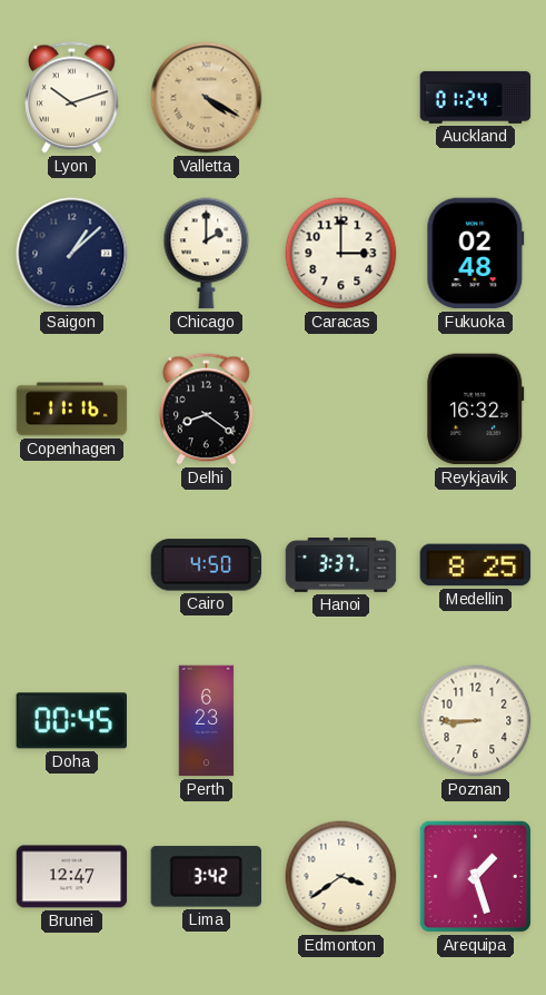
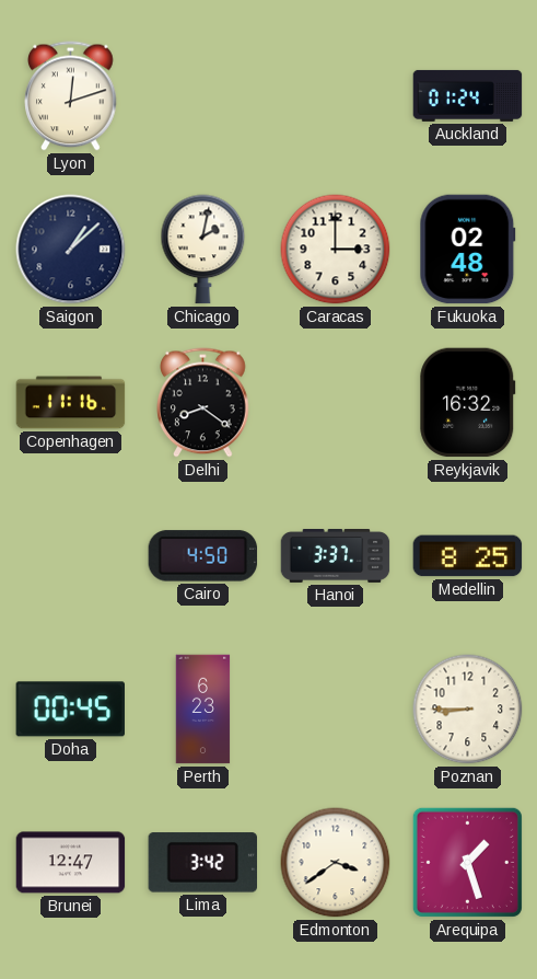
Lyon: 10:12 -> 12:12
Valletta: 4:20 -> none
Chicago: 2:00 -> 2:02
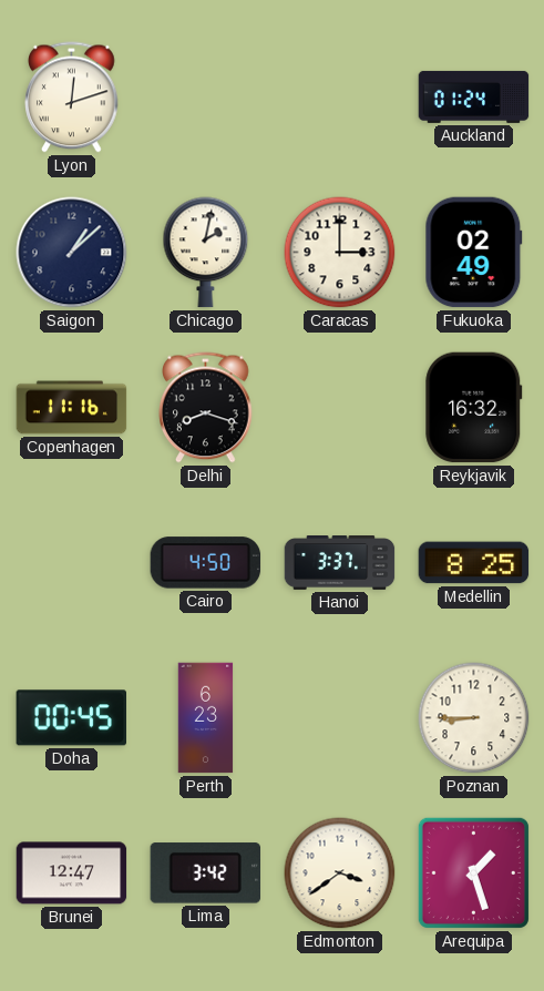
Fukuoka: 02:48 -> 02:49
Delhi: 8:21 -> 8:18
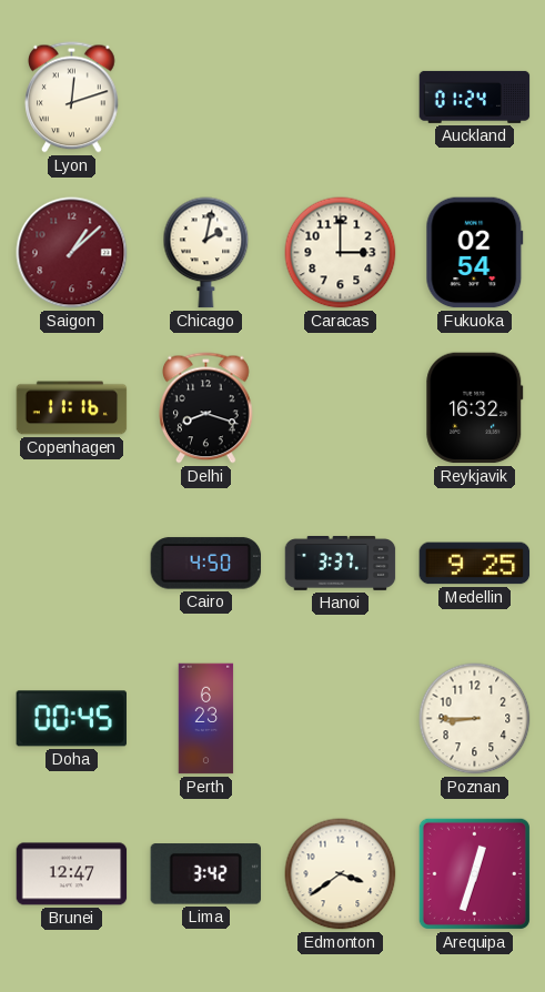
Saigon dial: navy -> burgundy
Fukuoka: 02:49 -> 02:54
Medellin: 8:25 -> 9:25
Arequipa: 1:27 -> 12:33
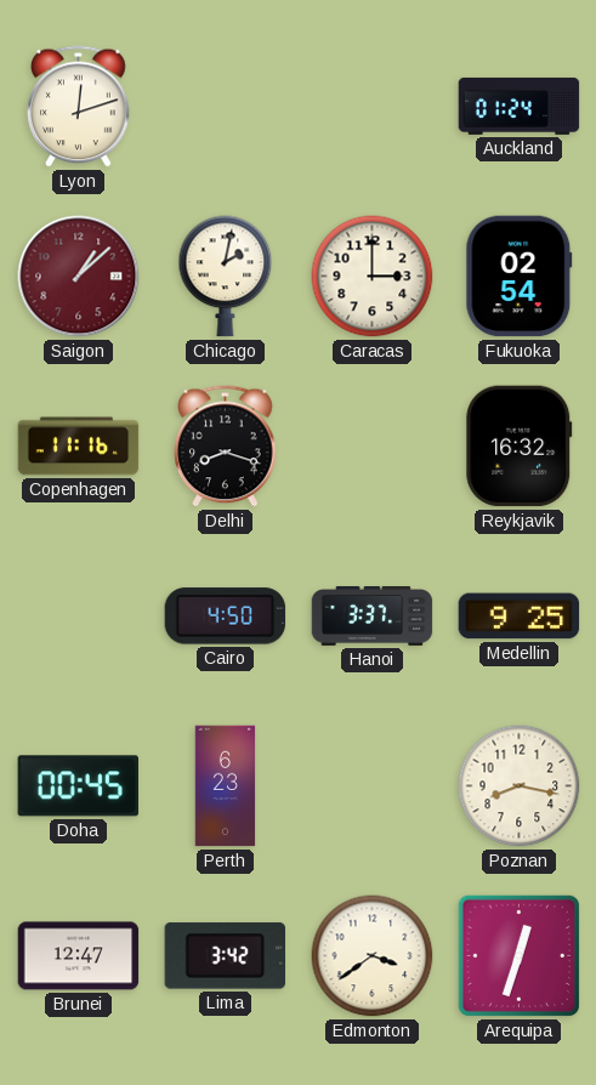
Poznan: 8:45 -> 8:17
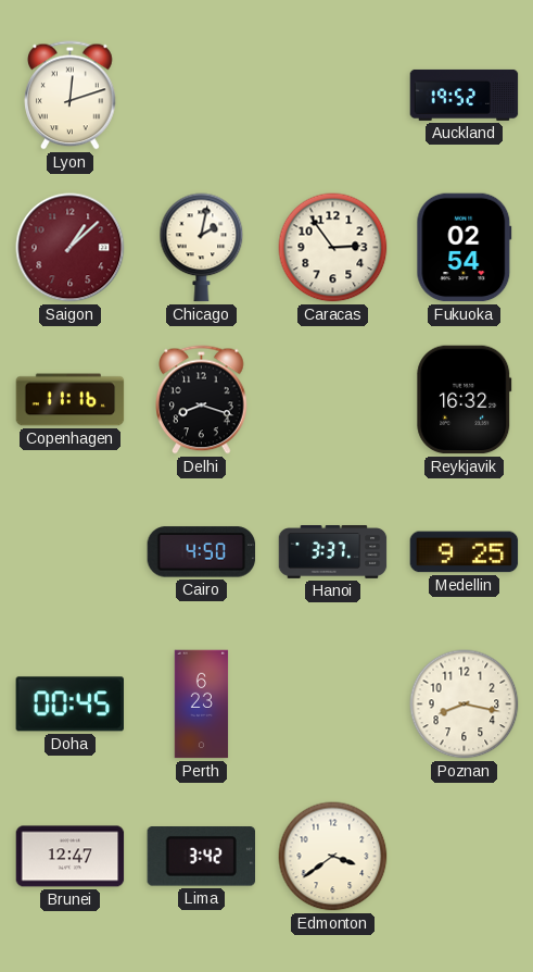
Auckland: 01:24 -> 19:52
Caracas: 3:00 -> 2:54
Arequipa: 12:33 -> none
